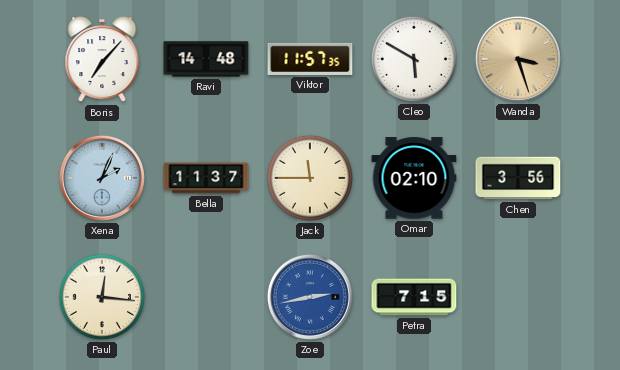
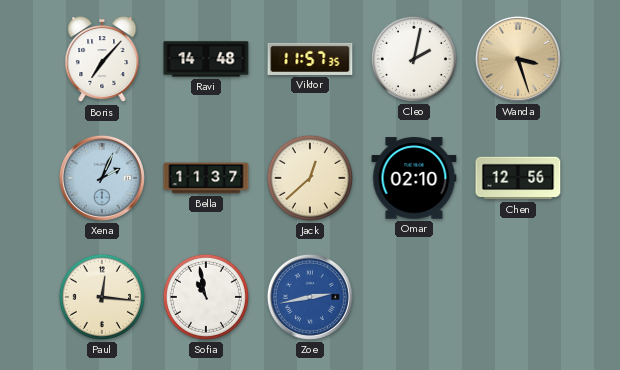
Cleo: 5:50 -> 2:02
Jack: 11:45 -> 12:38
Chen: 3:56 -> 12:56
Sofia: none -> 10:58
Petra: 7:15 -> none
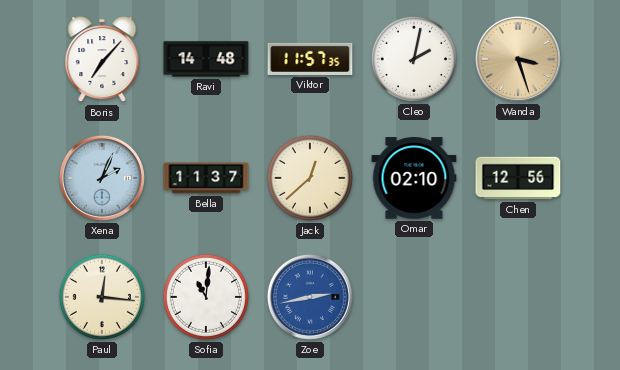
Sofia: 10:58 -> 11:01
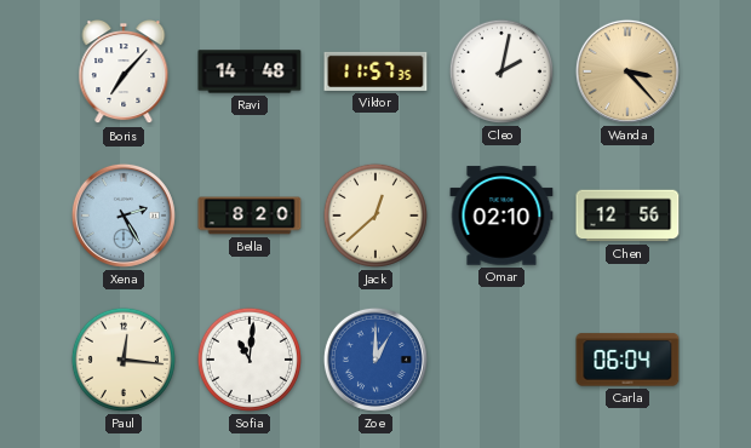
Wanda: 3:27 -> 3:23
Xena: 2:04 -> 2:25
Bella: 11:37 -> 8:20
Zoe: 2:43 -> 1:00
Carla: none -> 06:04
